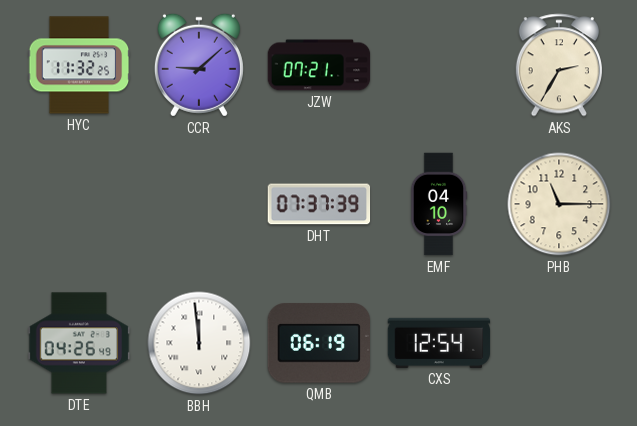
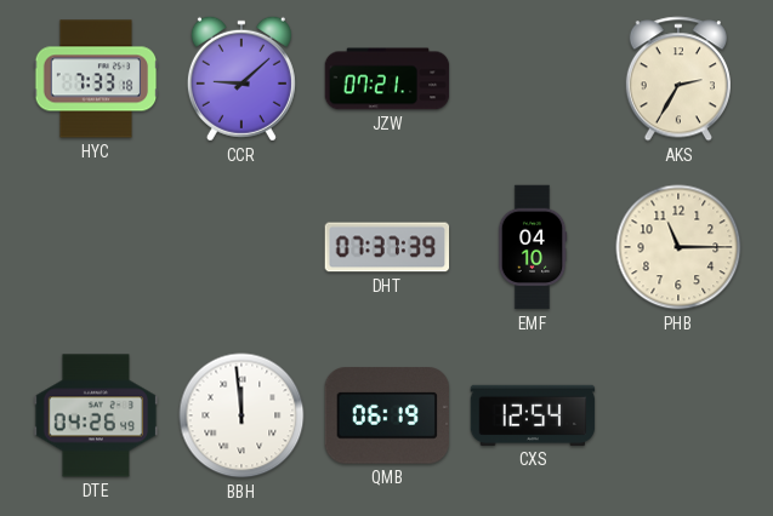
HYC: 11:32 -> 7:33
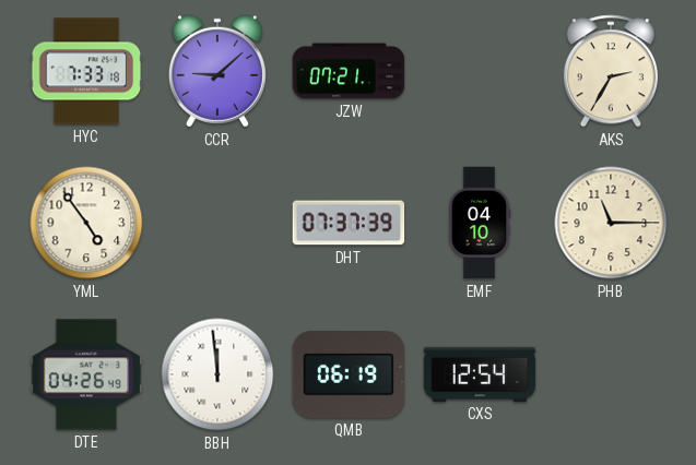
YML: none -> 4:54
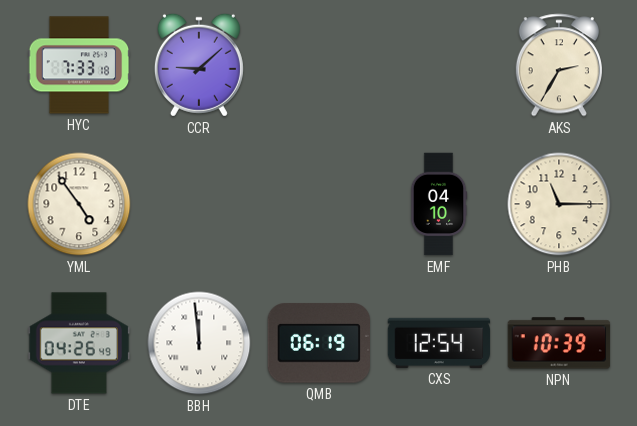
JZW: 07:21 -> none
DHT: 07:37 -> none
NPN: none -> 10:39
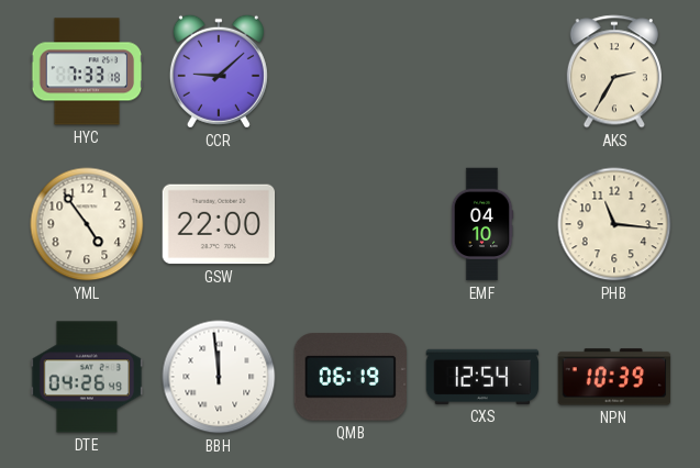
GSW: none -> 22:00
PHB: 11:15 -> 11:16
